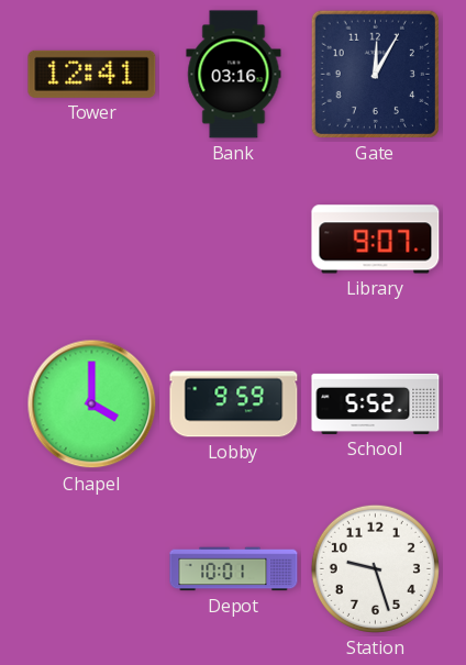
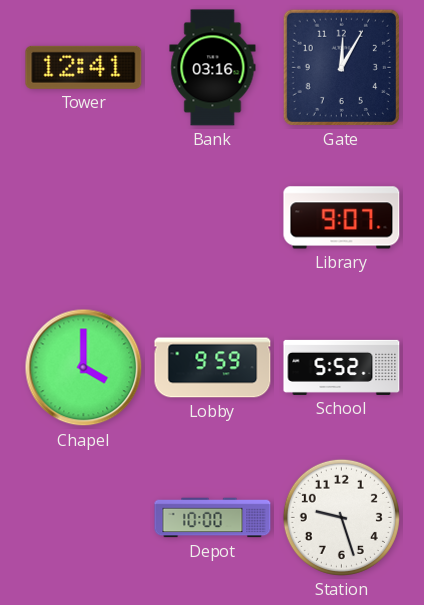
Depot: 10:01 -> 10:00
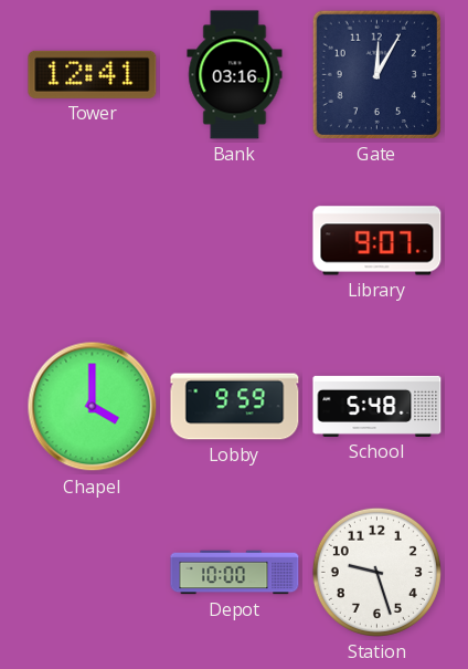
School: 5:52 -> 5:48
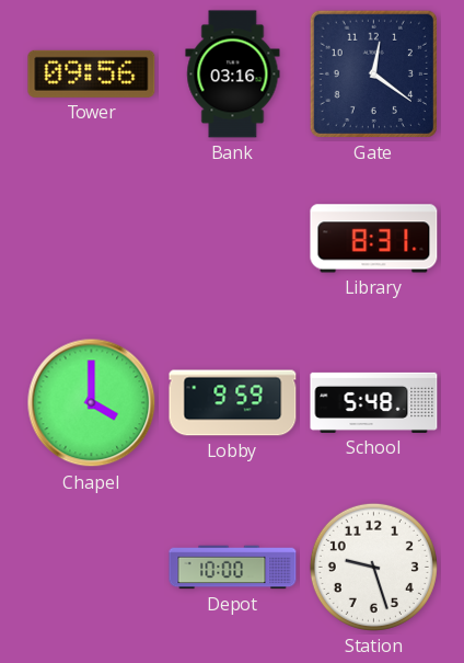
Tower: 12:41 -> 09:56
Gate: 12:05 -> 12:21
Library: 9:07 -> 8:31
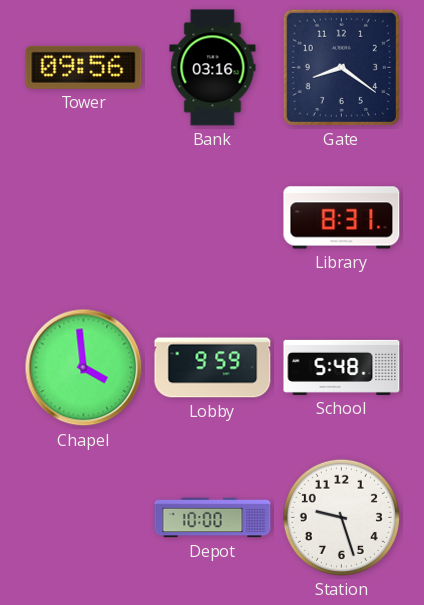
Gate: 12:21 -> 8:21
Chapel: 4:00 -> 3:59
